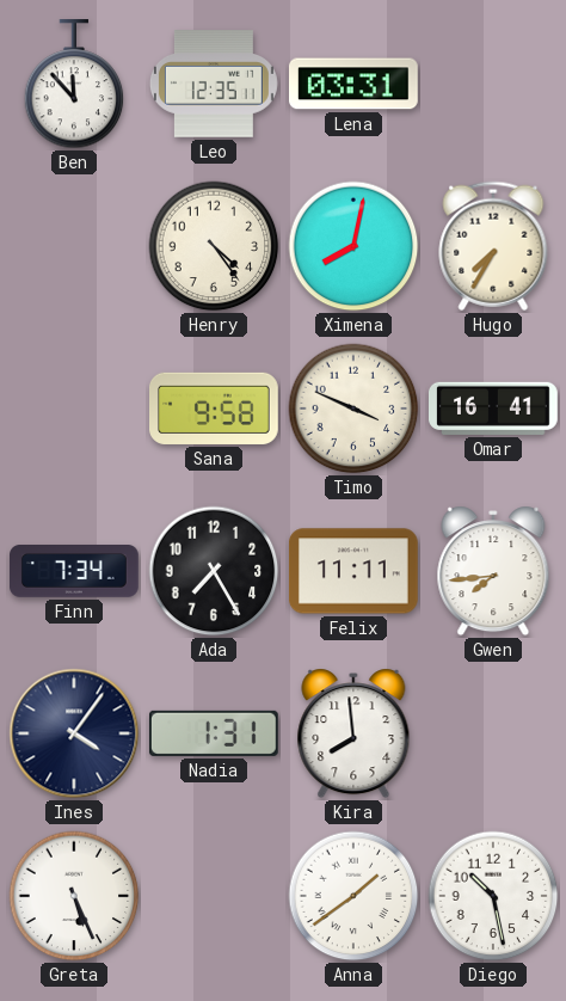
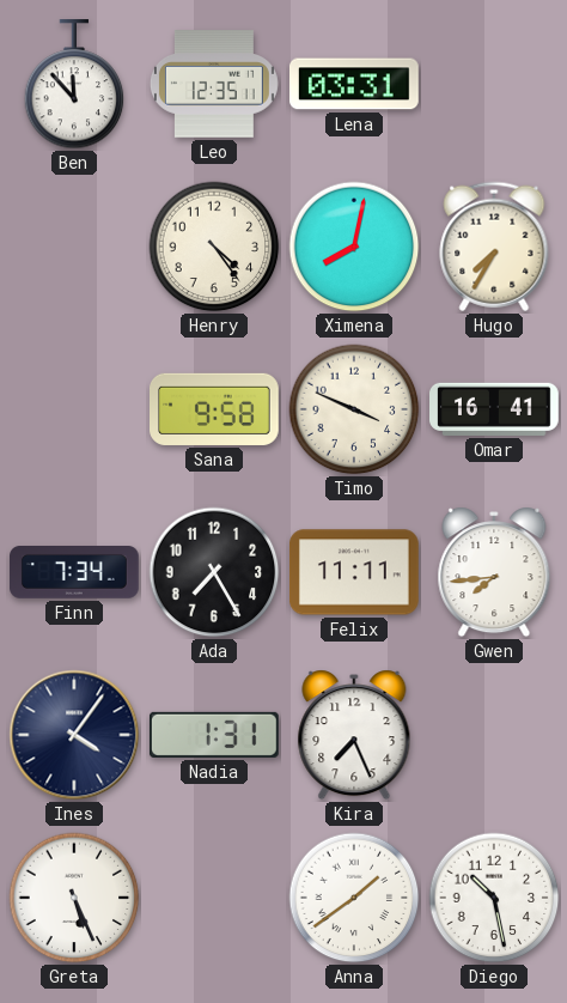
Kira: 7:59 -> 7:26
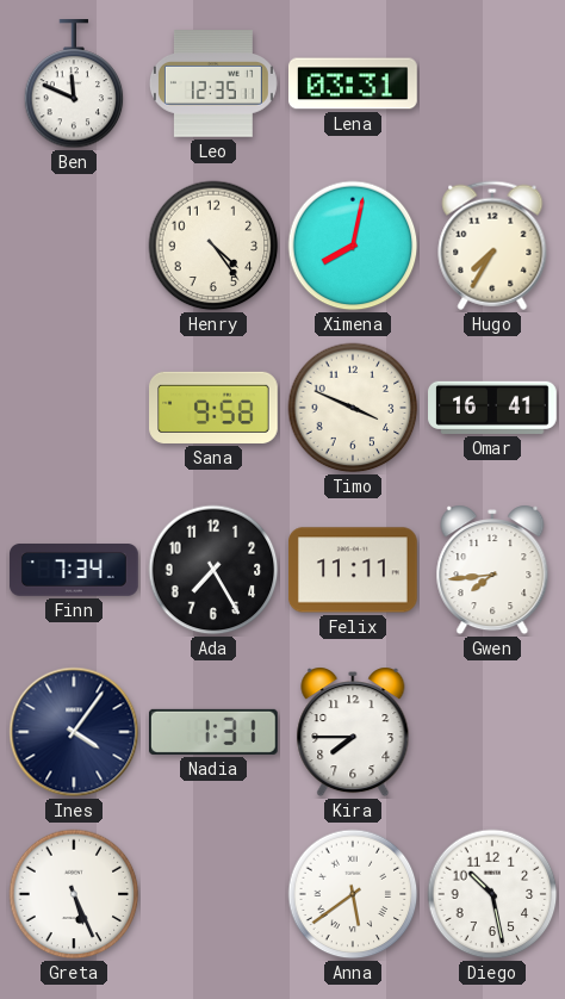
Ben: 11:53 -> 11:49
Kira: 7:26 -> 7:45
Anna: 1:39 -> 5:39
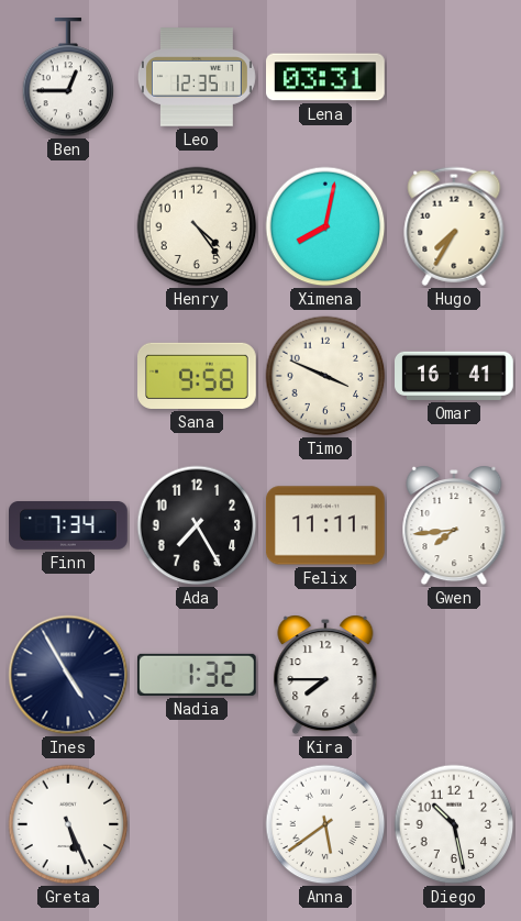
Ben: 11:49 -> 12:45
Ines: 4:06 -> 4:55
Nadia: 1:31 -> 1:32
